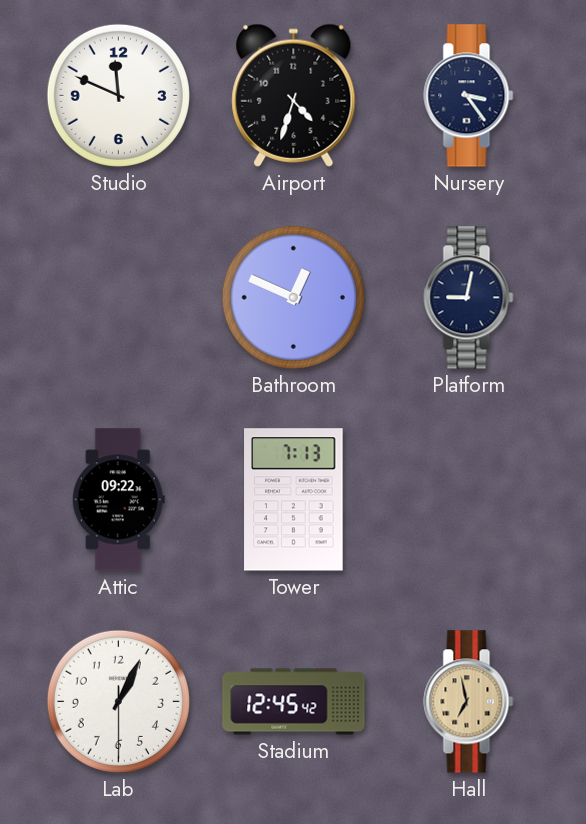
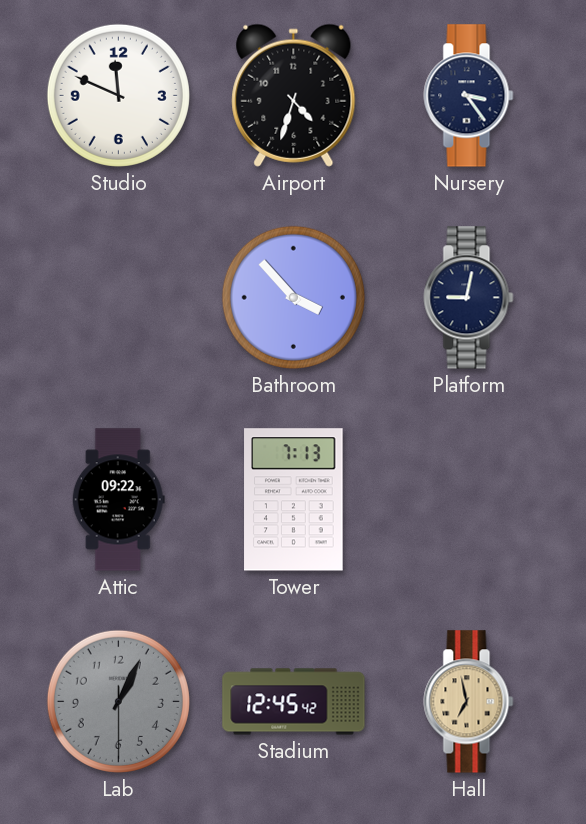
Bathroom: 12:49 -> 3:53
Lab dial: white -> grey
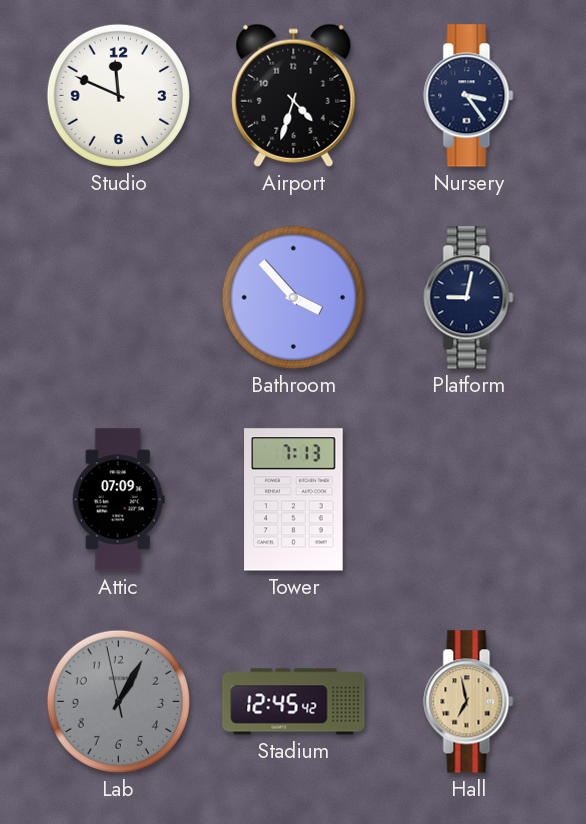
Attic: 09:22 -> 07:09
Lab: 1:04:30 -> 1:04:58
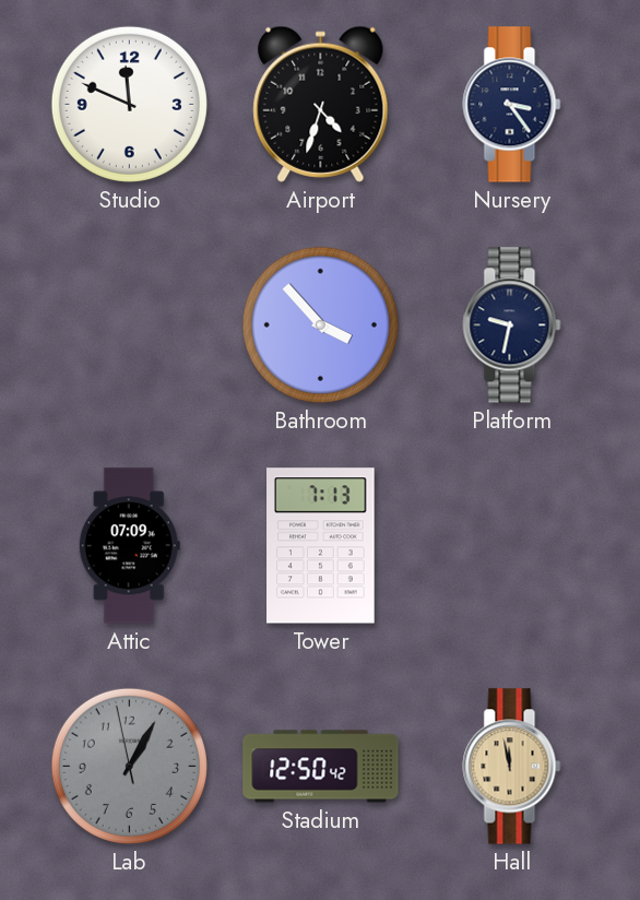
Platform: 9:02 -> 9:32
Stadium: 12:45 -> 12:50
Hall: 6:58 -> 11:58
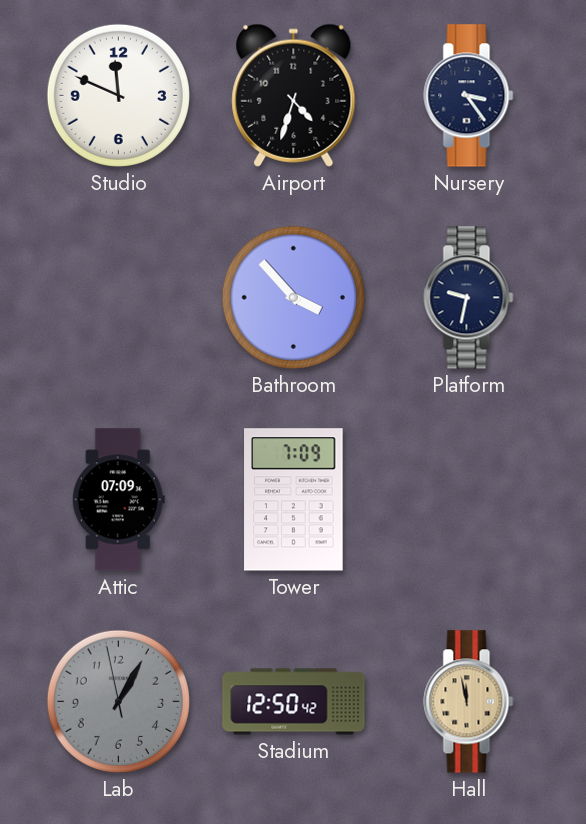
Tower: 7:13 -> 7:09
